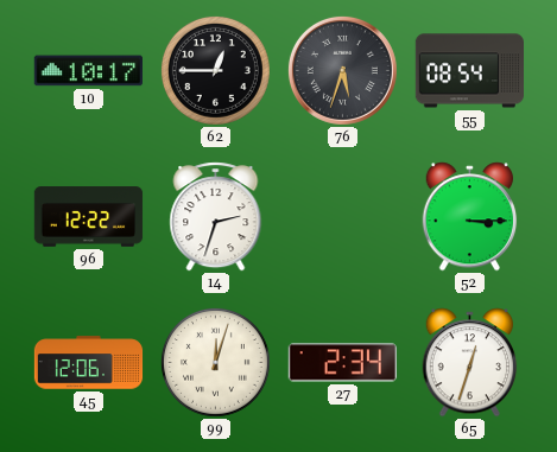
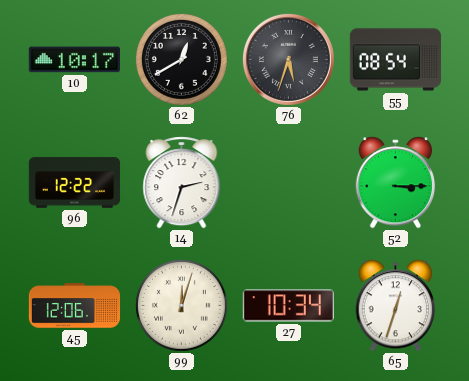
62: 12:45 -> 12:40
27: 2:34 -> 10:34
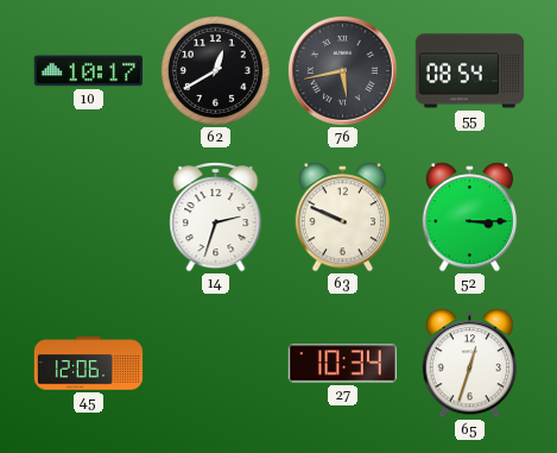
76: 5:33 -> 5:43
96: 12:22 -> none
63: none -> 9:49
99: 12:03 -> none
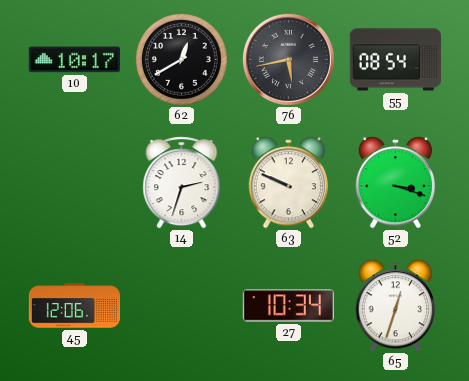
52: 3:15 -> 3:18
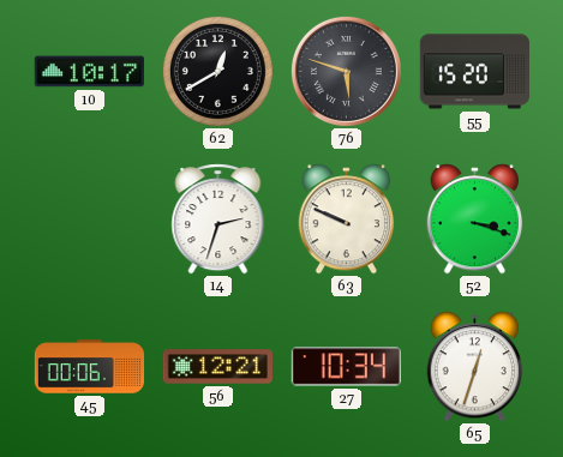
76: 5:43 -> 5:48
55: 08:54 -> 15:20
45: 12:06 -> 00:06
56: none -> 12:21
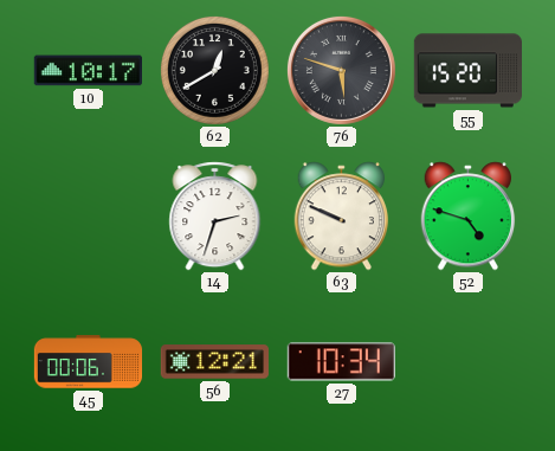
52: 3:18 -> 4:48
65: 12:33 -> none
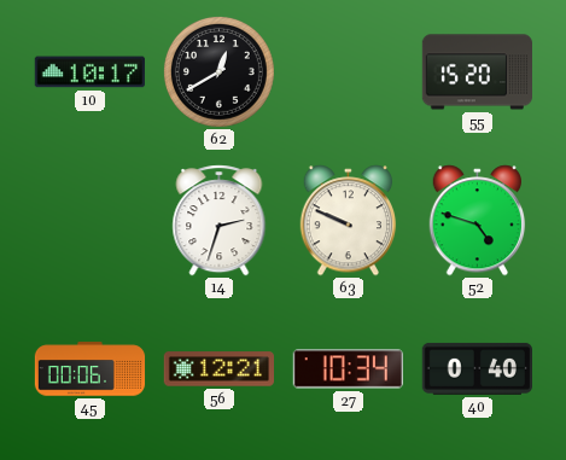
76: 5:48 -> none
40: none -> 0:40
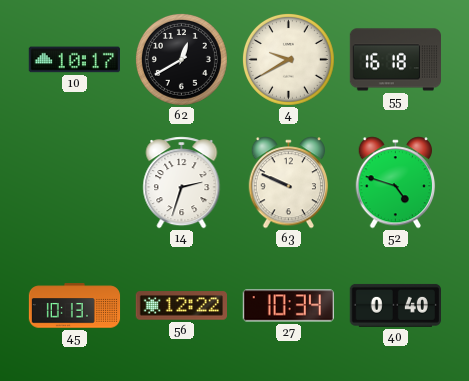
4: none -> 9:40
55: 15:20 -> 16:18
45: 00:06 -> 10:13
56: 12:21 -> 12:22
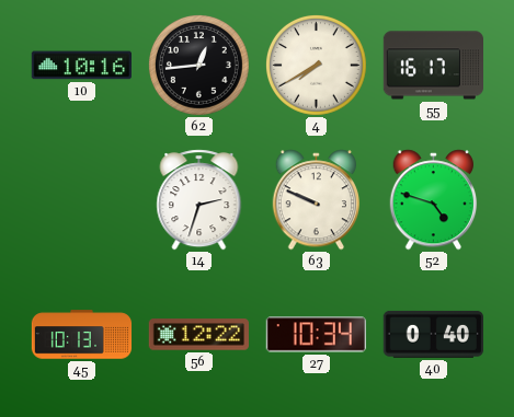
10: 10:17 -> 10:16
62: 12:40 -> 12:44
4: 9:40 -> 7:40
55: 16:18 -> 16:17
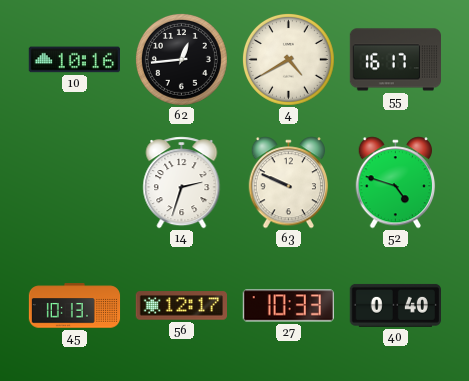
4: 7:40 -> 4:40
56: 12:22 -> 12:17
27: 10:34 -> 10:33
